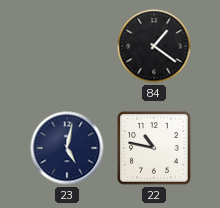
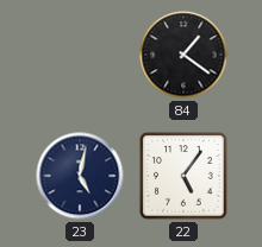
22: 10:47 -> 5:06
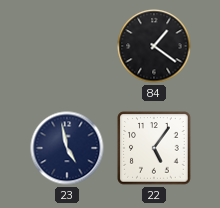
23: 5:02 -> 4:58
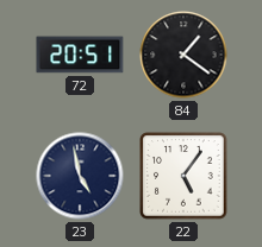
72: none -> 20:51
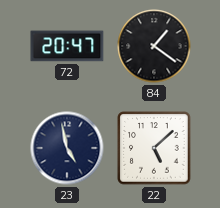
72: 20:51 -> 20:47
22: 5:06 -> 5:08
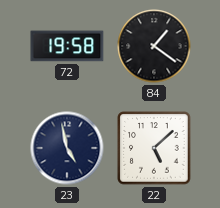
72: 20:47 -> 19:58
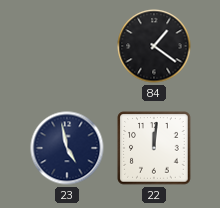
72: 19:58 -> none
22: 5:08 -> 12:01
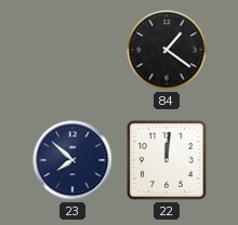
23: 4:58 -> 7:52
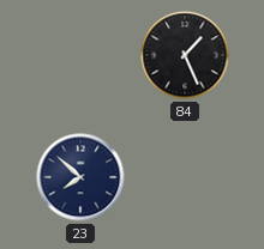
84: 1:21 -> 1:26
22: 12:01 -> none
